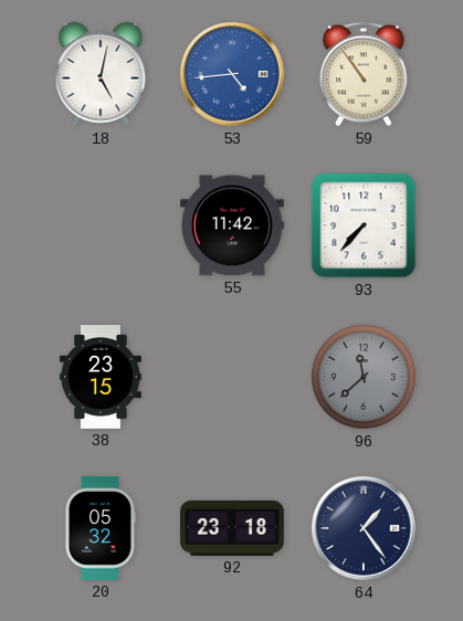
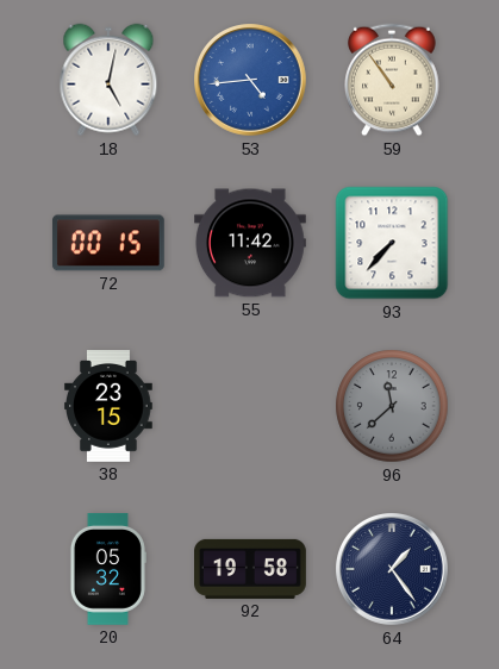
72: none -> 00:15
92: 23:18 -> 19:58
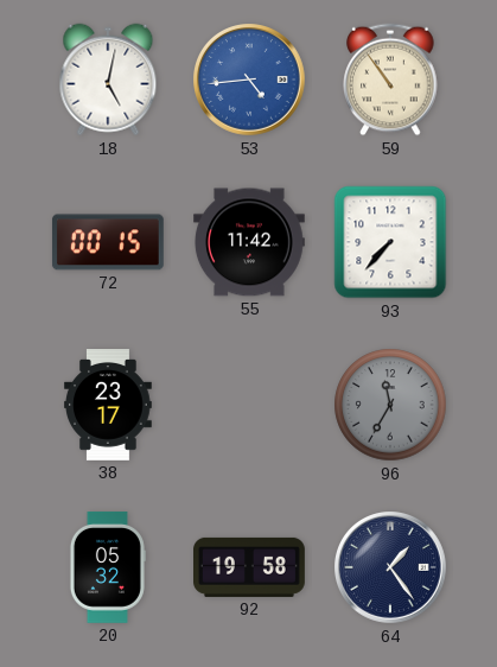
38: 23:15 -> 23:17
96: 11:38 -> 11:35
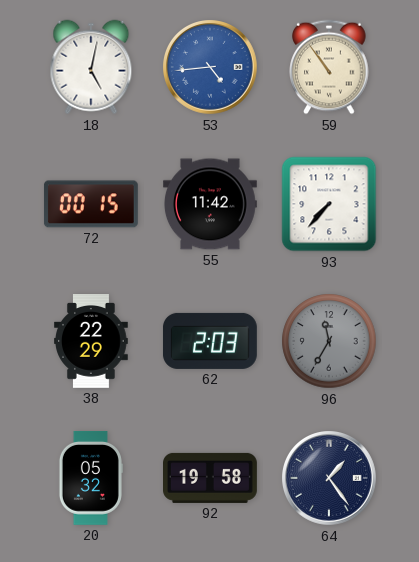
38: 23:17 -> 22:29
62: none -> 2:03
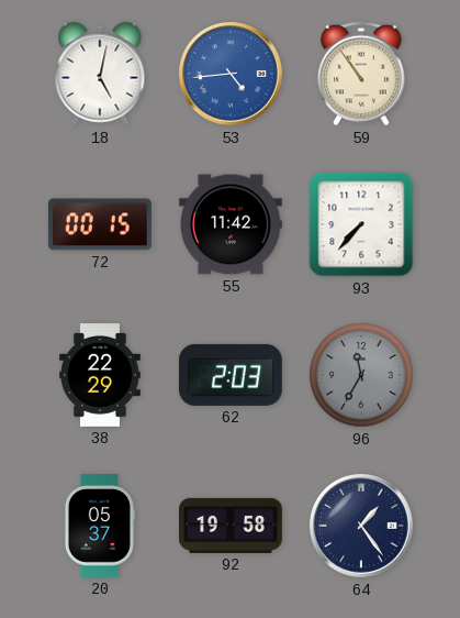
20: 05:32 -> 05:37
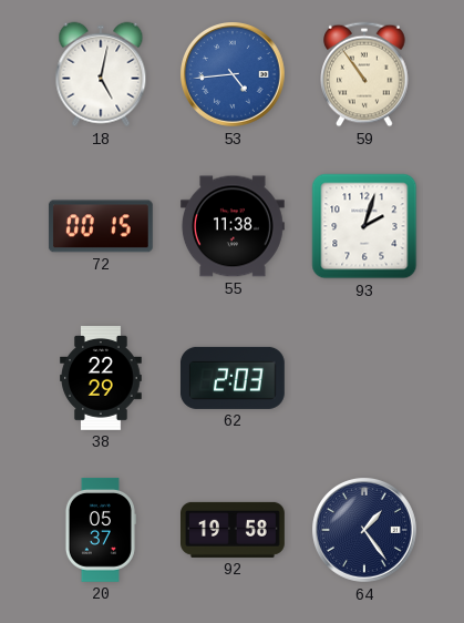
55: 11:42 -> 11:38
93: 7:37 -> 2:03
96: 11:35 -> none
